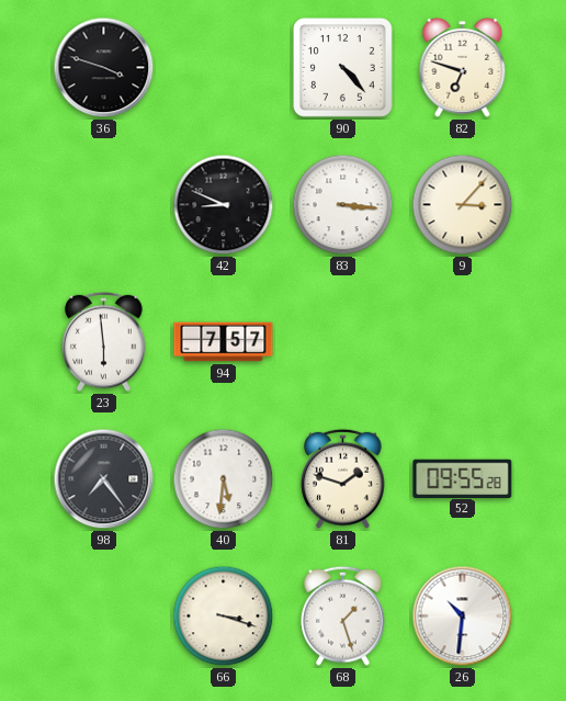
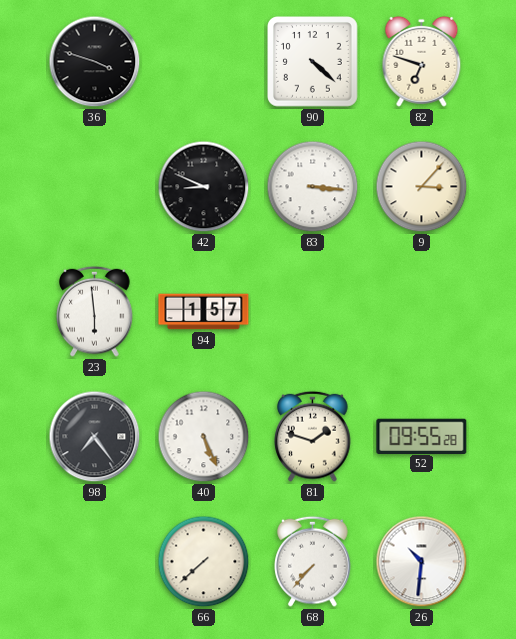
90: 4:23 -> 4:22
94: 7:57 -> 1:57
40: 5:31 -> 5:26
66: 3:18 -> 7:38
68: 1:27 -> 7:37
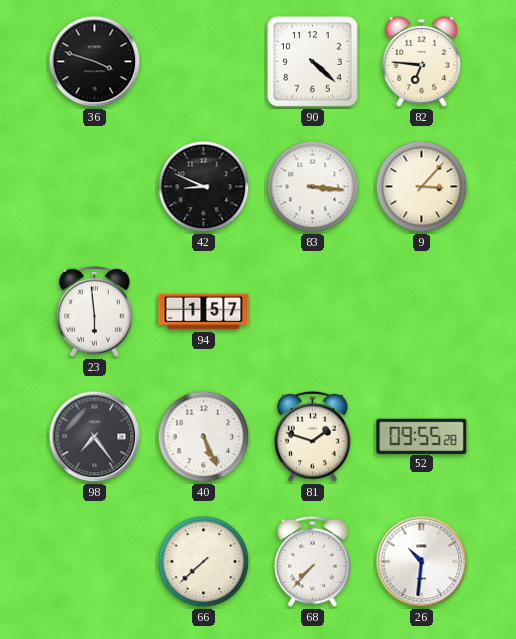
82: 6:48 -> 6:46
